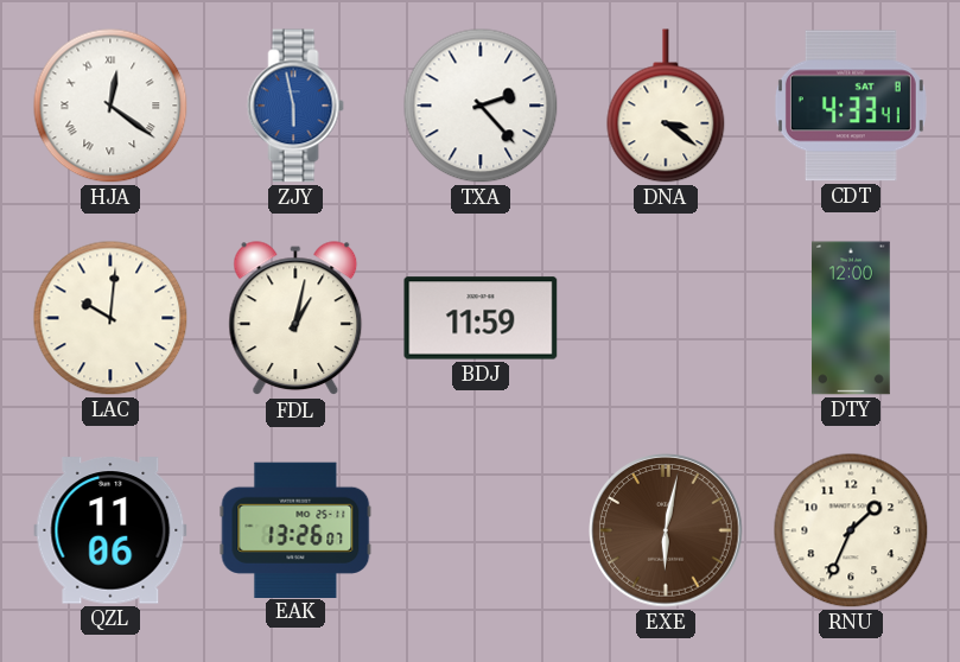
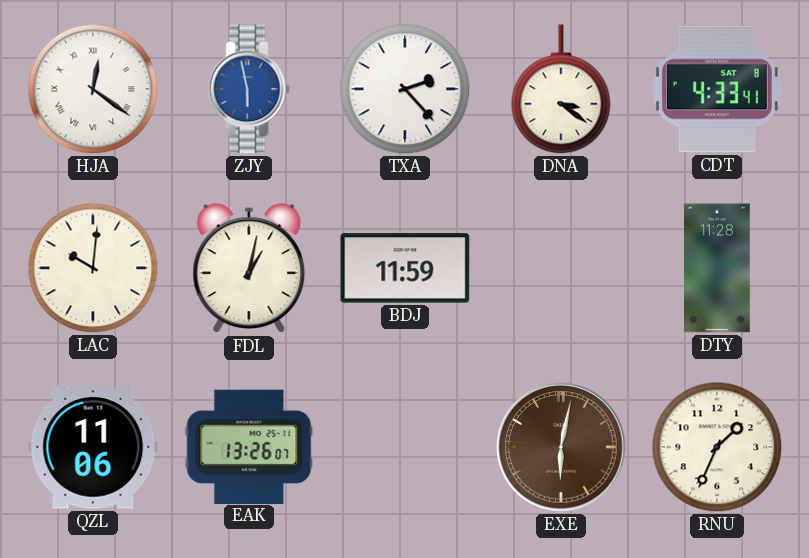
DTY: 12:00 -> 11:28
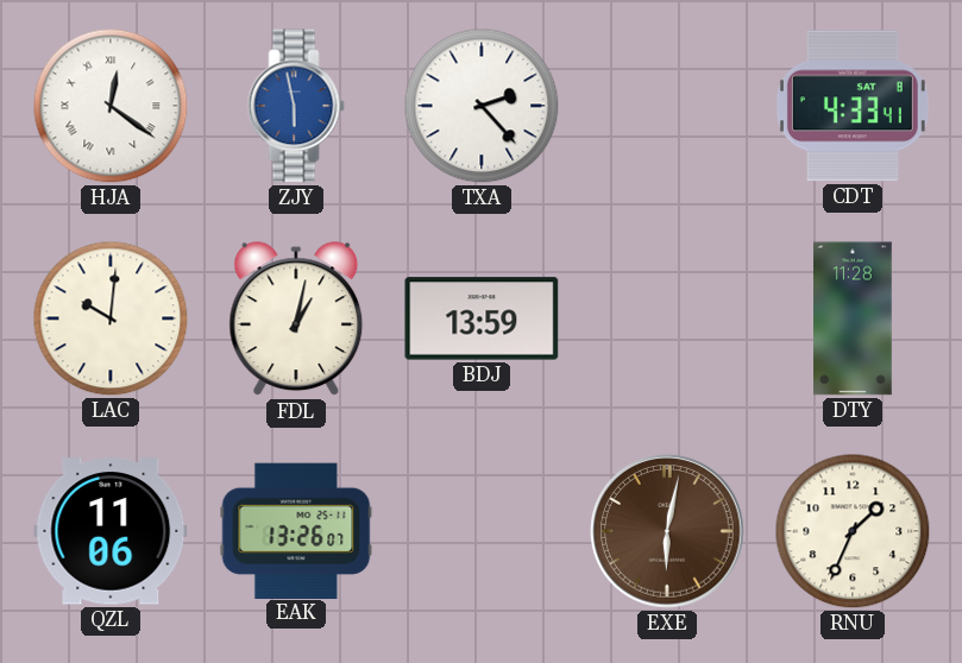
DNA: 3:21 -> none
BDJ: 11:59 -> 13:59
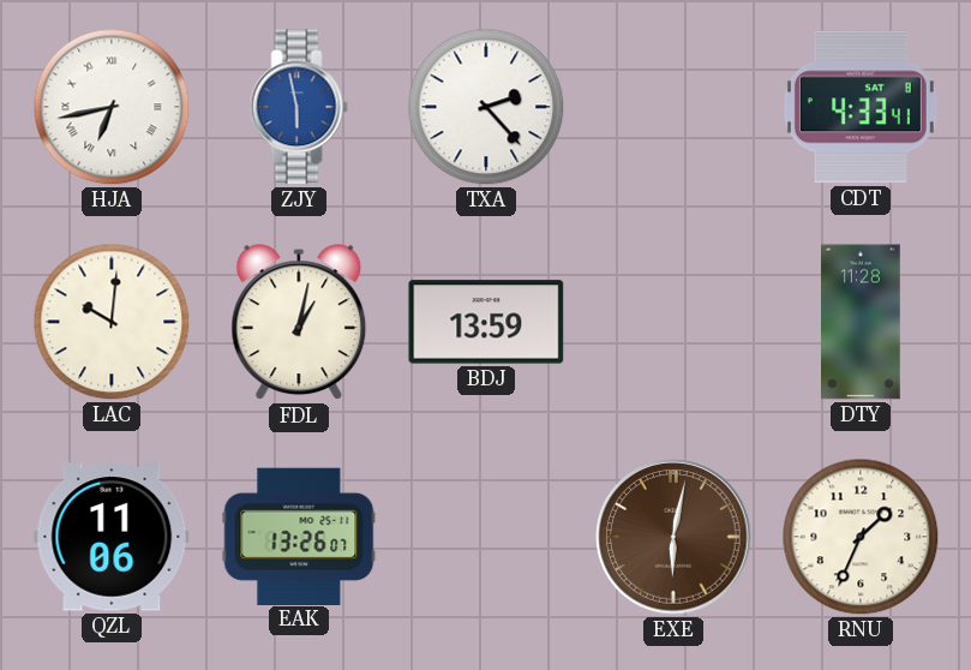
HJA: 12:21 -> 6:43
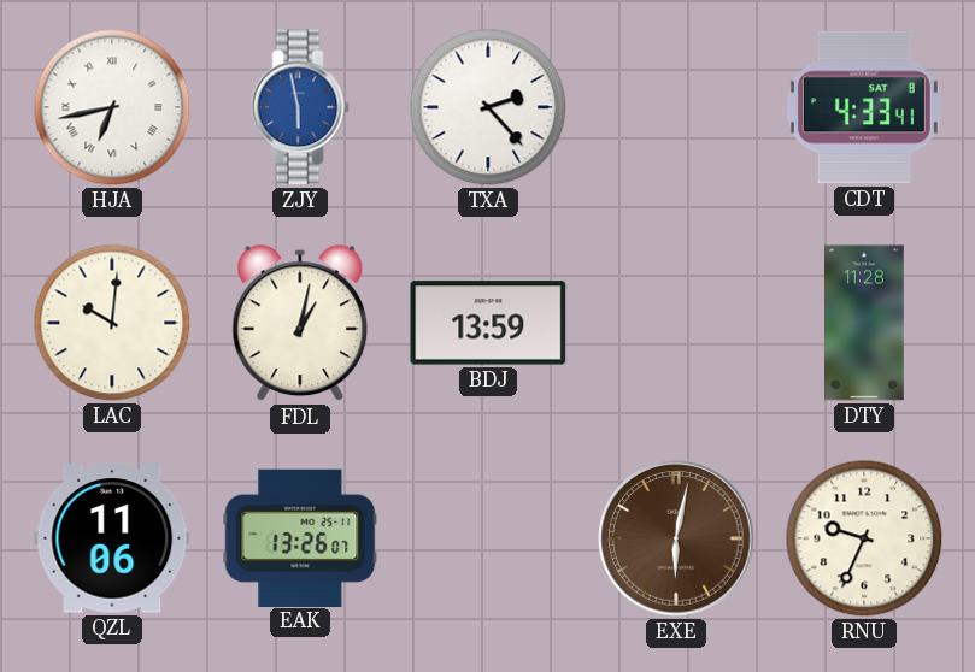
RNU: 1:34 -> 9:34
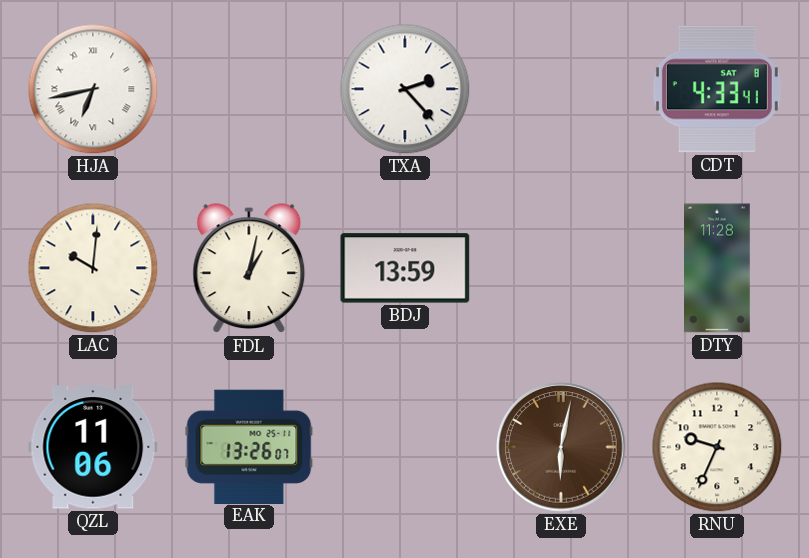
ZJY: 5:58 -> none
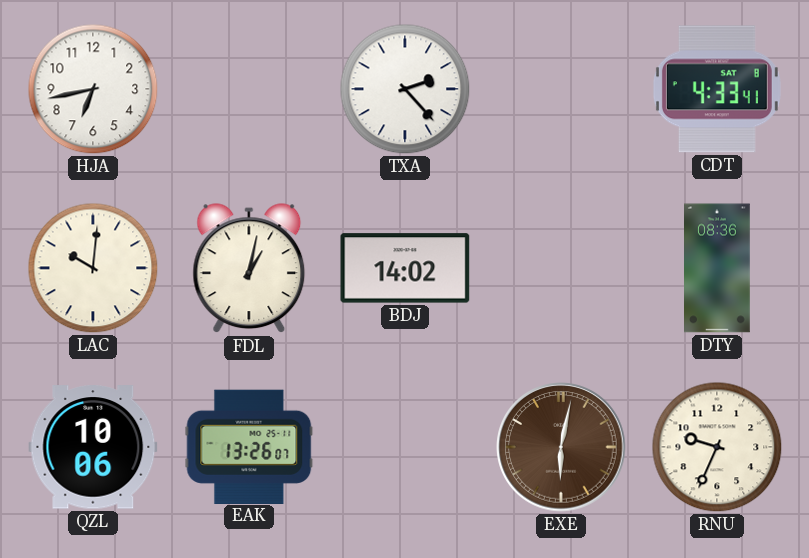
HJA numerals: Roman -> Arabic
BDJ: 13:59 -> 14:02
DTY: 11:28 -> 08:36
QZL: 11:06 -> 10:06
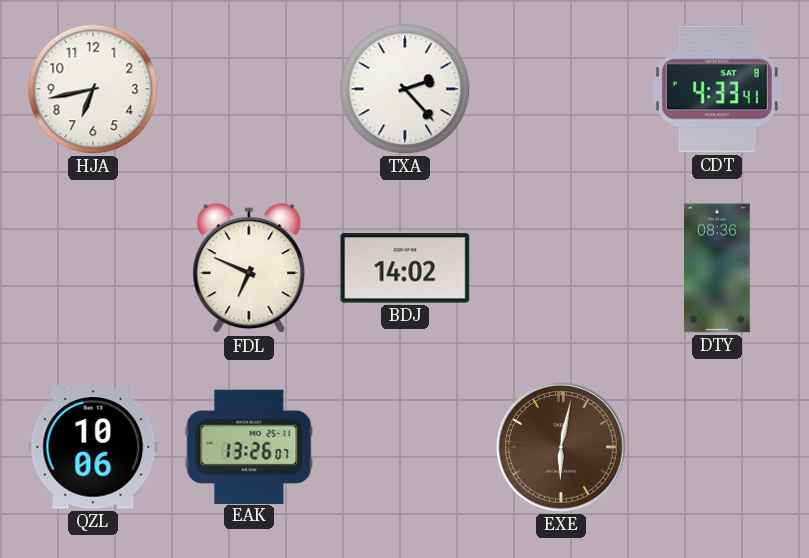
LAC: 10:01 -> none
FDL: 1:02 -> 6:49
RNU: 9:34 -> none
